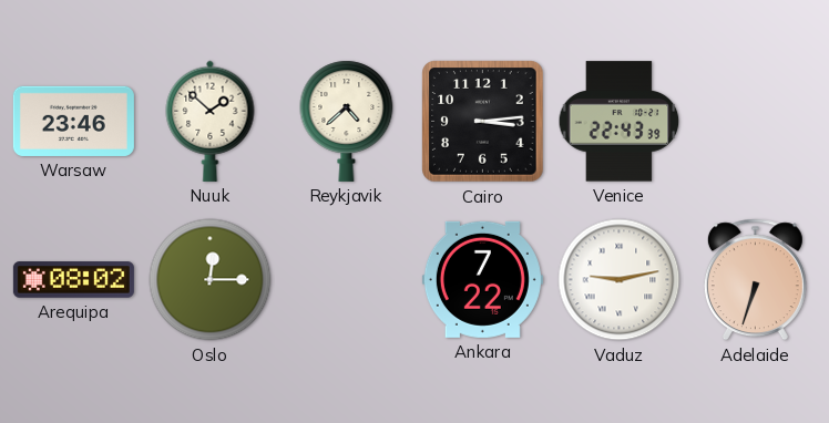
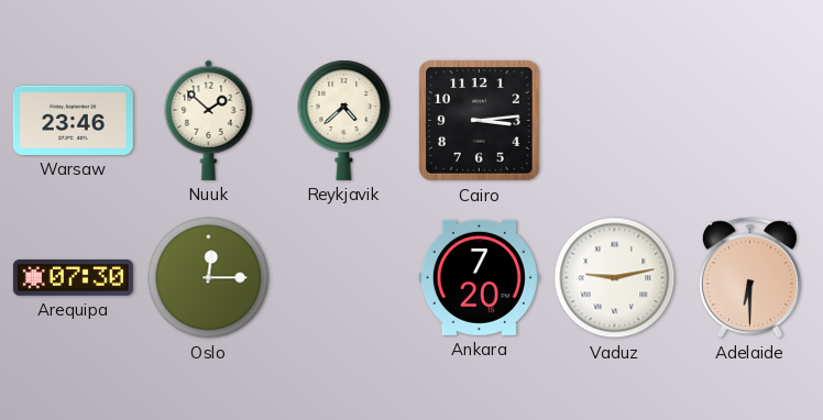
Venice: 22:43 -> none
Arequipa: 08:02 -> 07:30
Ankara: 7:22 -> 7:20
Adelaide: 6:33 -> 6:30
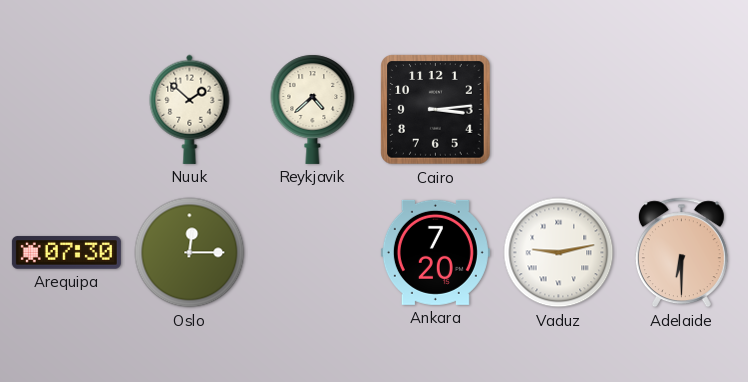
Warsaw: 23:46 -> none
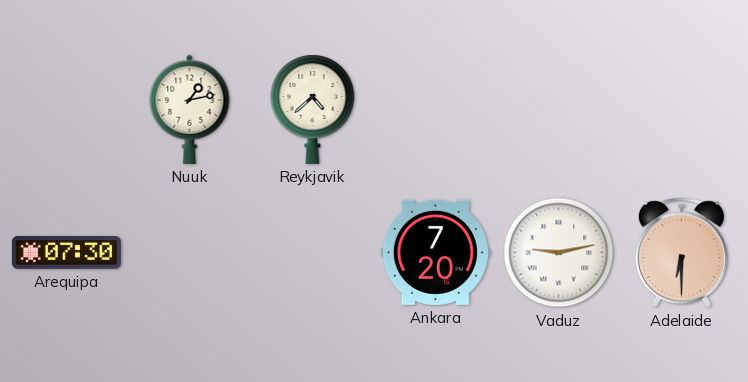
Nuuk: 1:52 -> 1:13
Cairo: 3:14 -> none
Oslo: 12:15 -> none
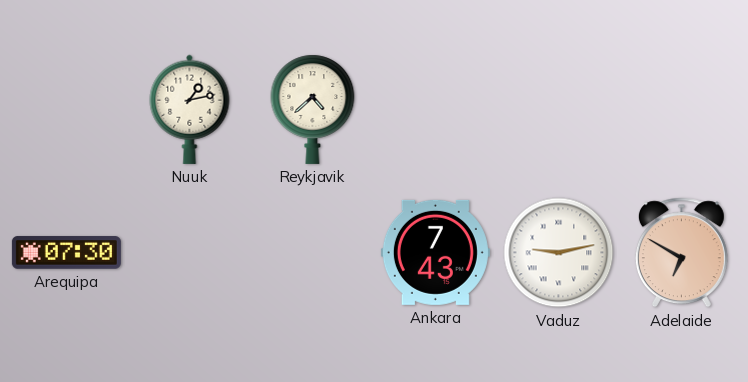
Ankara: 7:20 -> 7:43
Adelaide: 6:30 -> 6:50
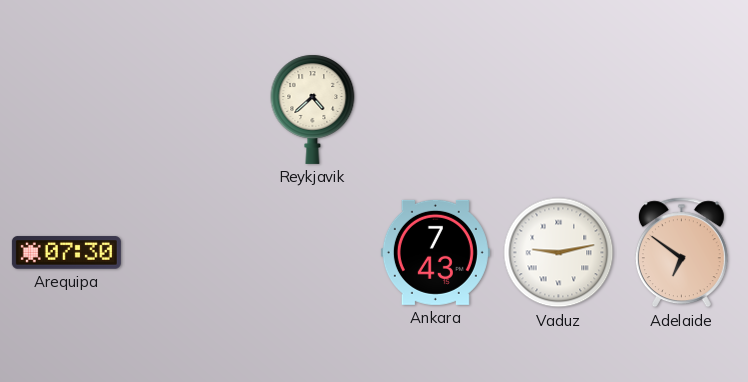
Nuuk: 1:13 -> none
Adelaide: 6:50 -> 6:51
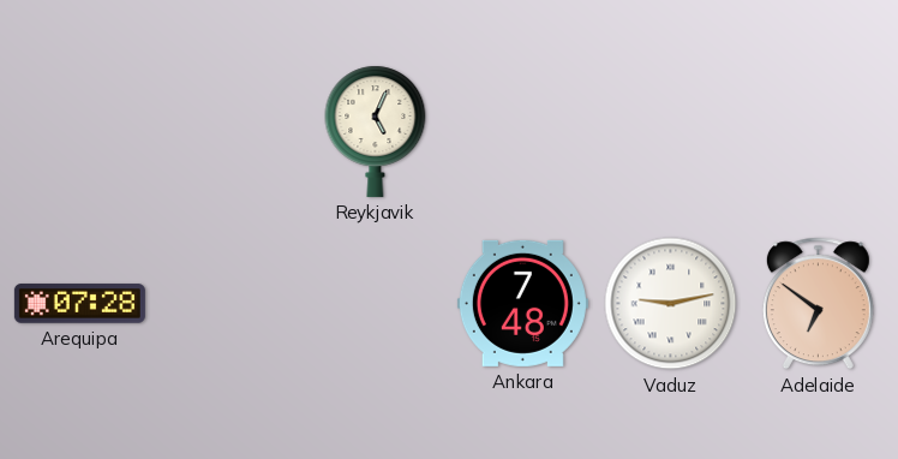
Reykjavik: 4:38 -> 5:04
Arequipa: 07:30 -> 07:28
Ankara: 7:43 -> 7:48
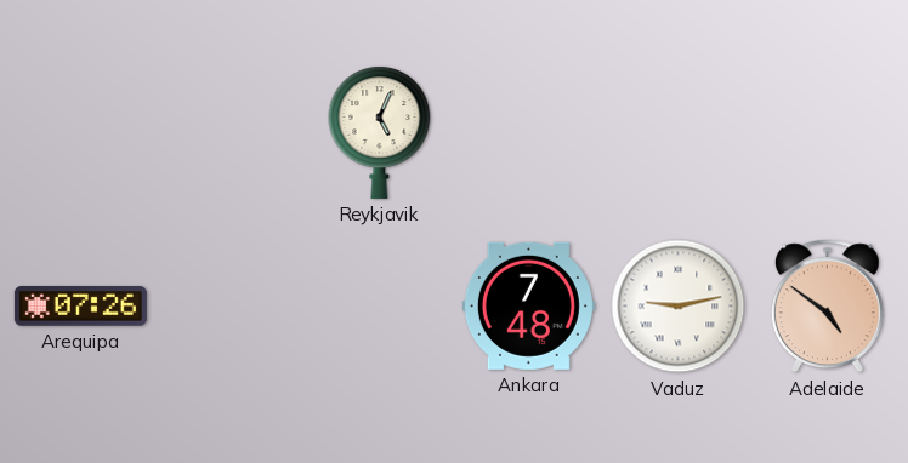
Arequipa: 07:28 -> 07:26
Adelaide: 6:51 -> 4:51
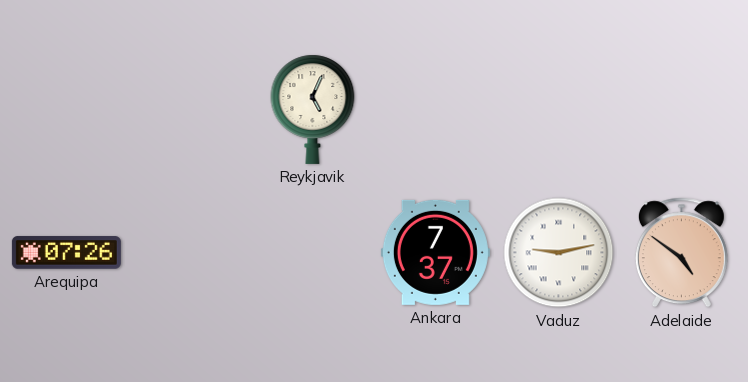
Ankara: 7:48 -> 7:37
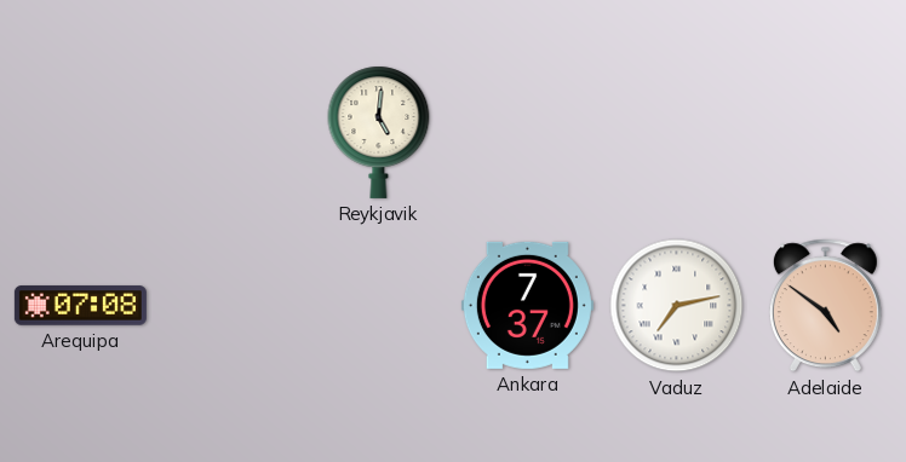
Reykjavik: 5:04 -> 5:01
Arequipa: 07:26 -> 07:08
Vaduz: 9:13 -> 7:13
